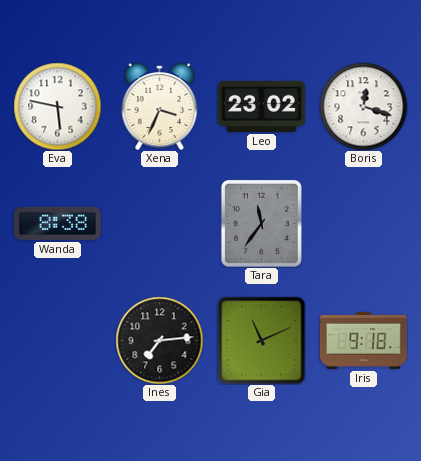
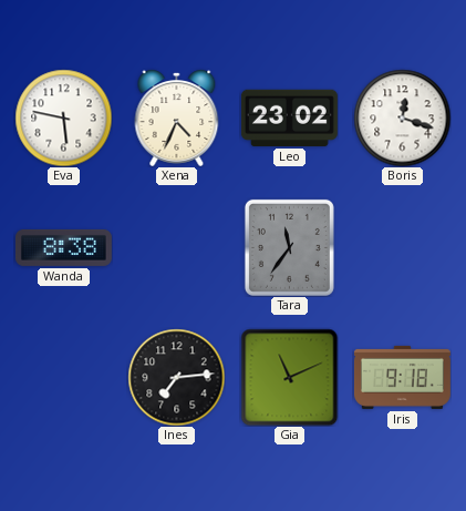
Xena: 3:34 -> 4:34
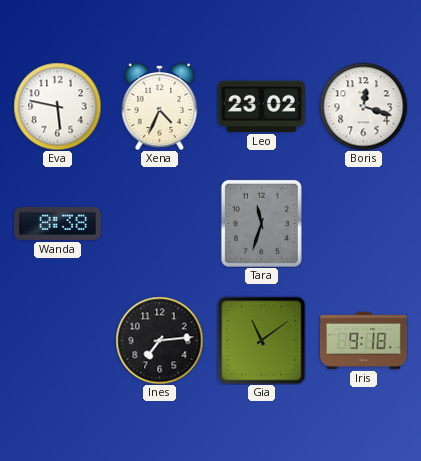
Tara: 11:36 -> 11:33
Gia: 11:11 -> 11:09
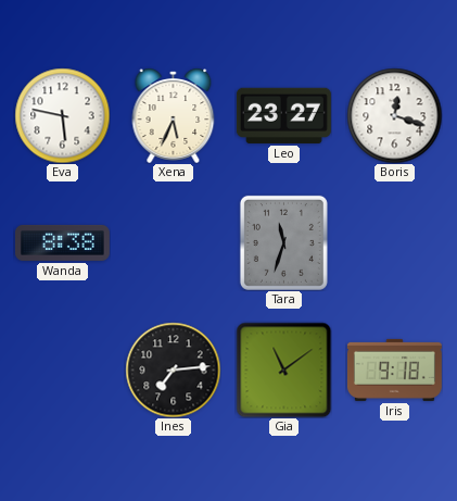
Xena: 4:34 -> 5:34
Leo: 23:02 -> 23:27
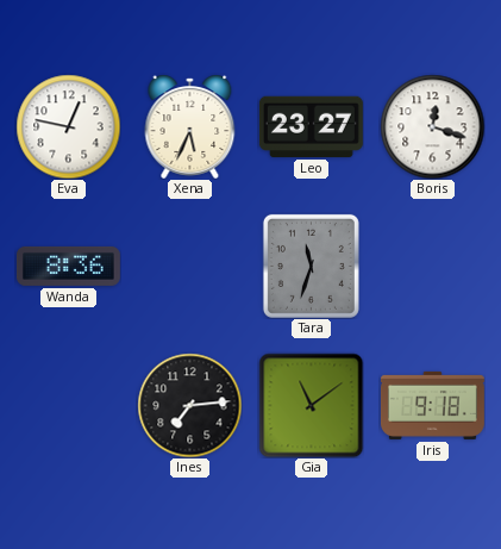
Eva: 5:47 -> 12:47
Wanda: 8:38 -> 8:36
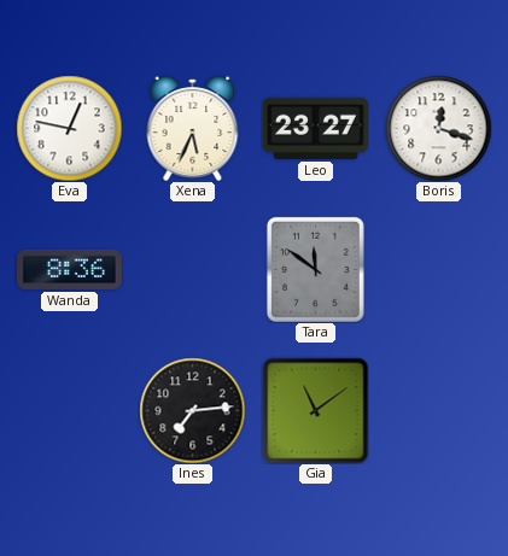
Tara: 11:33 -> 11:51
Iris: 9:18 -> none
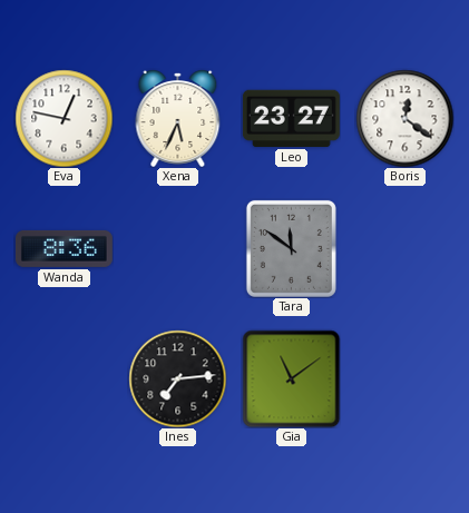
Boris: 12:18 -> 12:21
